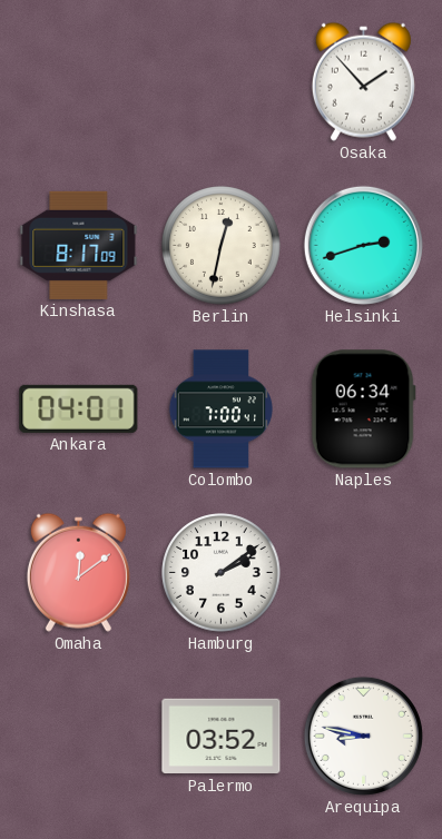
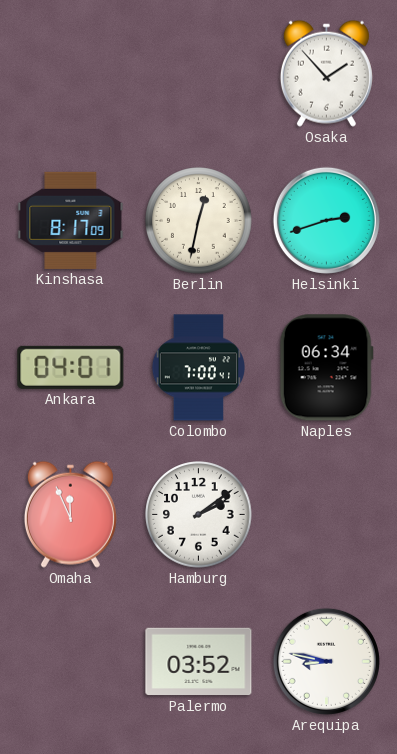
Omaha: 12:09 -> 11:56
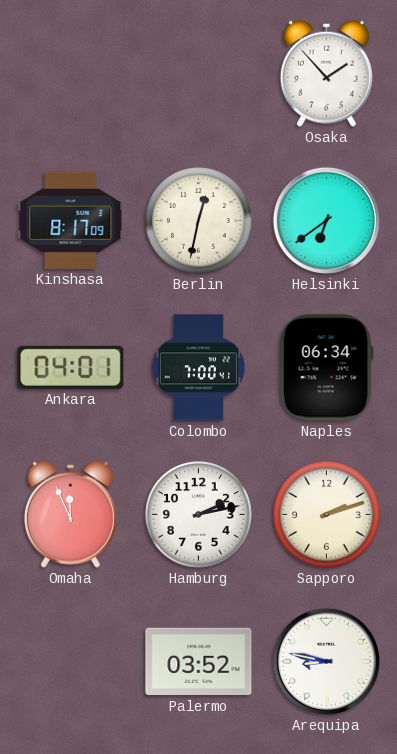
Helsinki: 2:42 -> 6:39
Hamburg: 2:09 -> 2:13
Sapporo: none -> 2:12
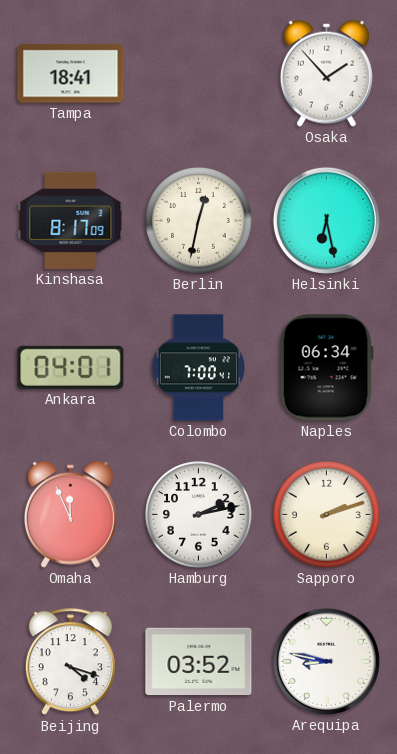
Tampa: none -> 18:41
Helsinki: 6:39 -> 6:28
Beijing: none -> 4:18
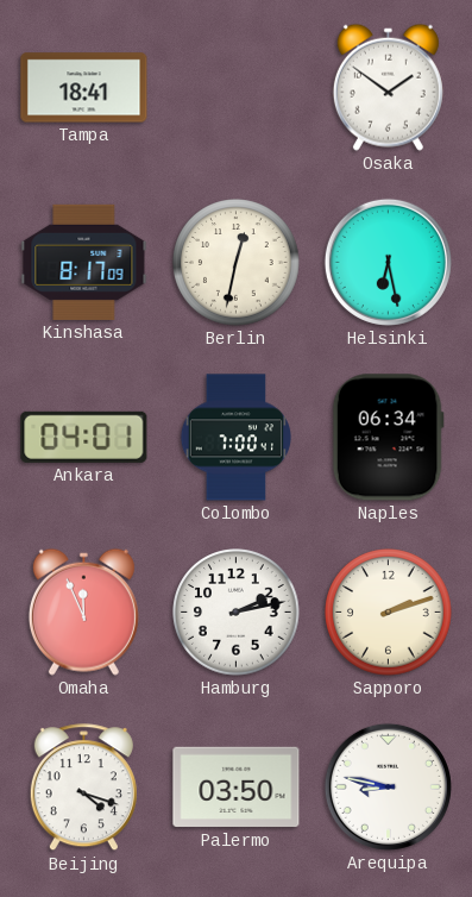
Osaka: 1:53 -> 1:51
Palermo: 03:52 -> 03:50
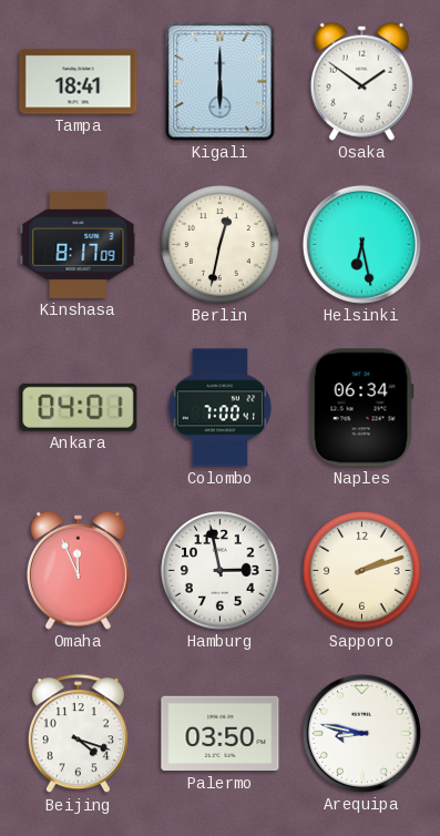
Kigali: none -> 6:00
Hamburg: 2:13 -> 2:58
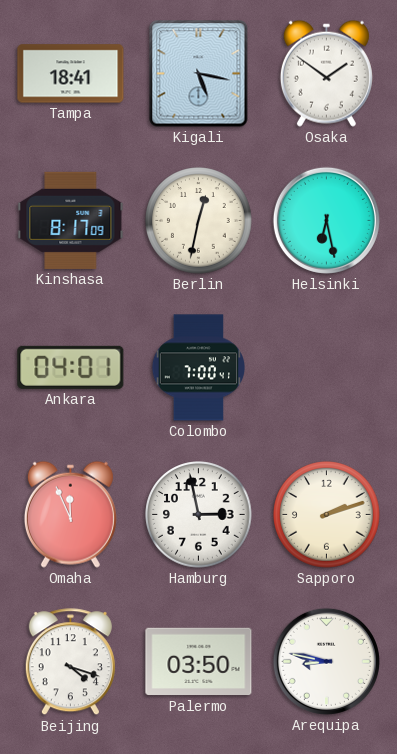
Kigali: 6:00 -> 5:17
Naples: 06:34 -> none
